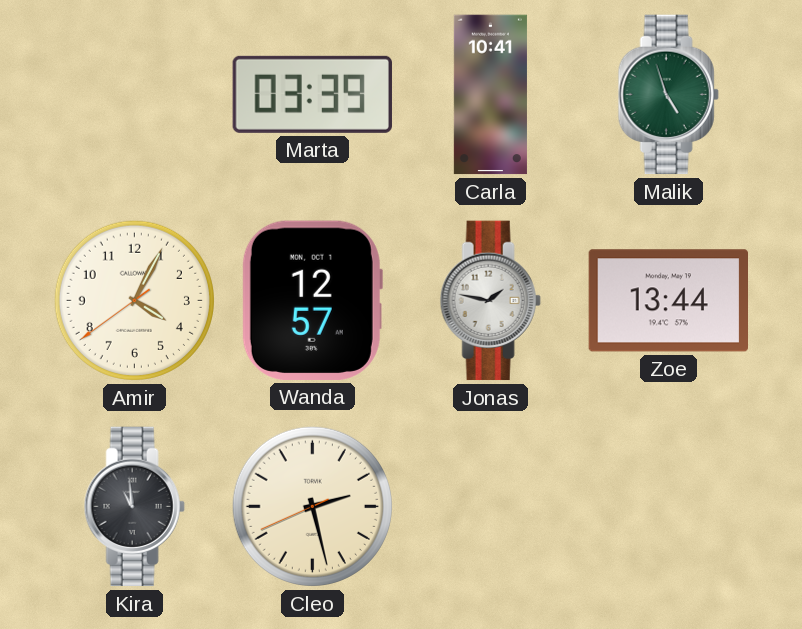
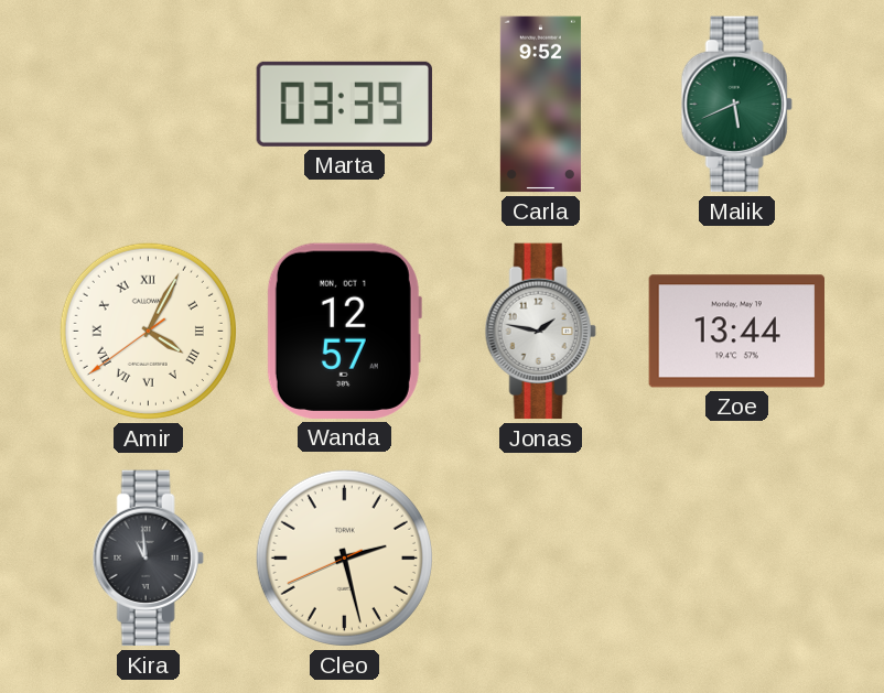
Carla: 10:41 -> 9:52
Malik: 4:57 -> 5:41
Amir numerals: Arabic -> Roman
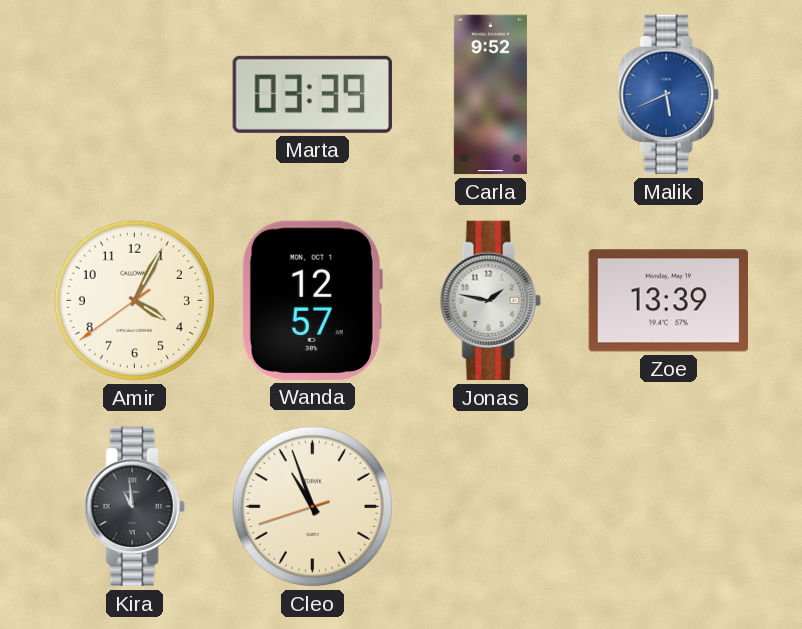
Malik dial: green -> blue
Amir numerals: Roman -> Arabic
Zoe: 13:44 -> 13:39
Cleo: 2:27 -> 10:56
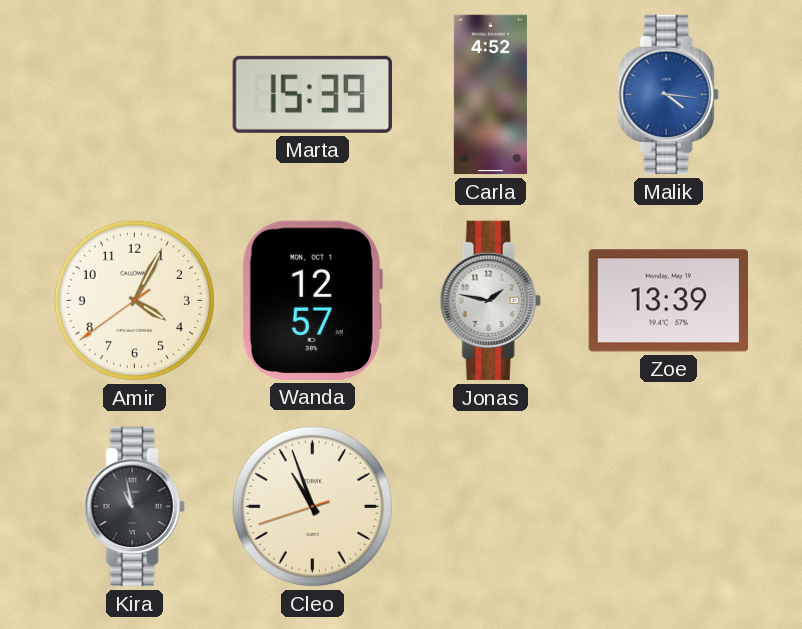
Marta: 03:39 -> 15:39
Carla: 9:52 -> 4:52
Malik: 5:41 -> 4:16
Kira: 10:59 -> 10:58
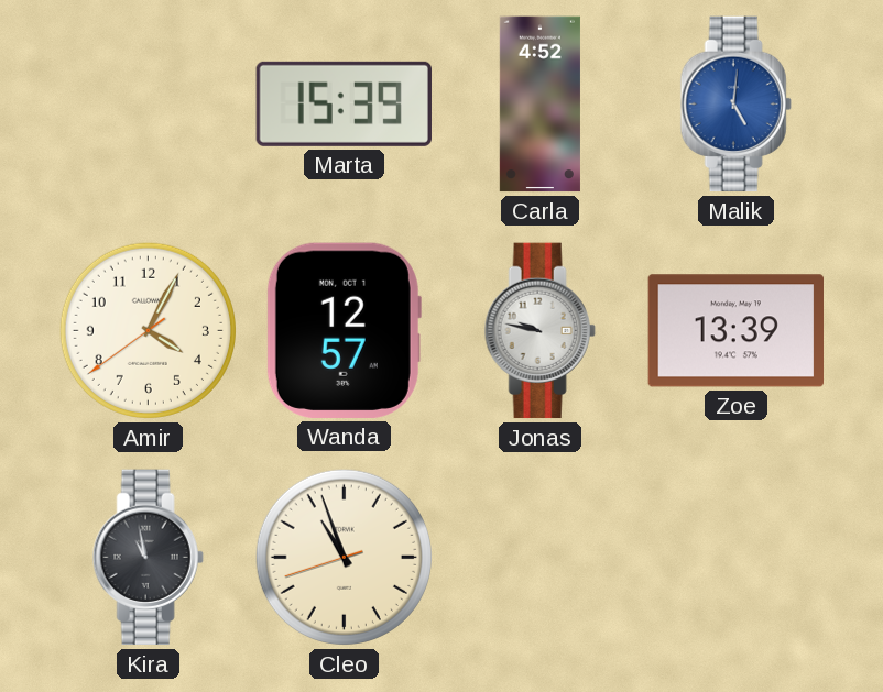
Malik: 4:16 -> 5:01
Jonas: 1:47 -> 9:47
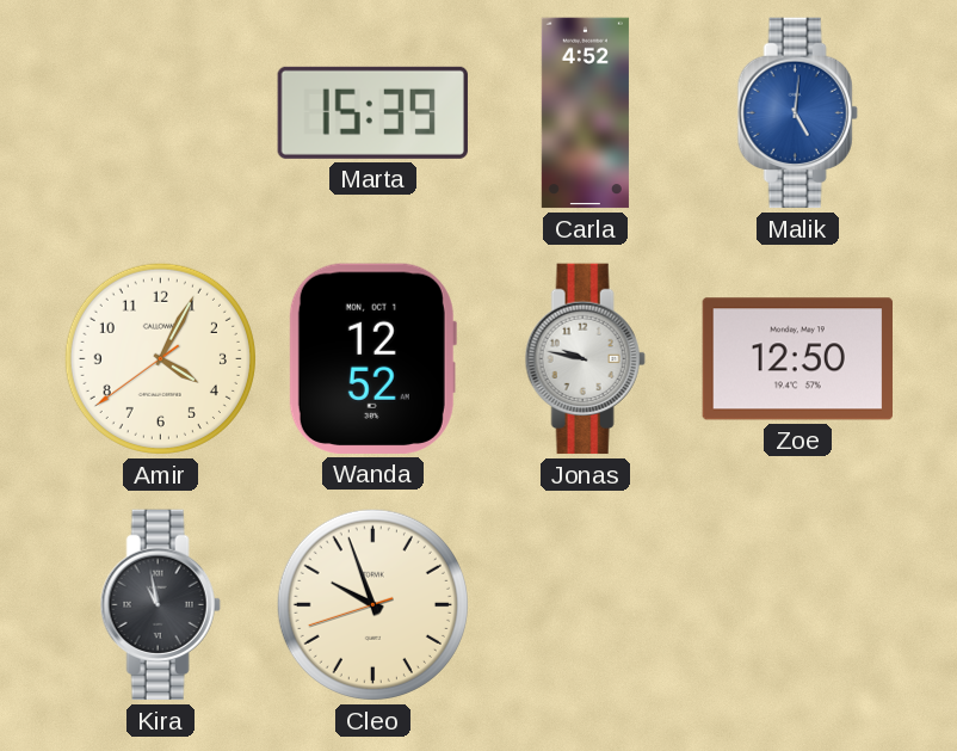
Wanda: 12:57 -> 12:52
Zoe: 13:39 -> 12:50
Cleo: 10:56 -> 9:56
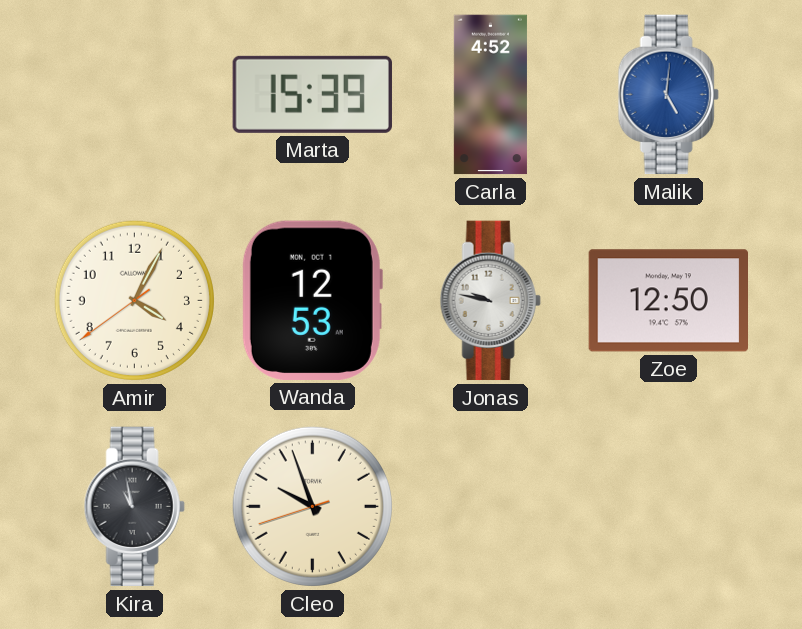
Wanda: 12:52 -> 12:53
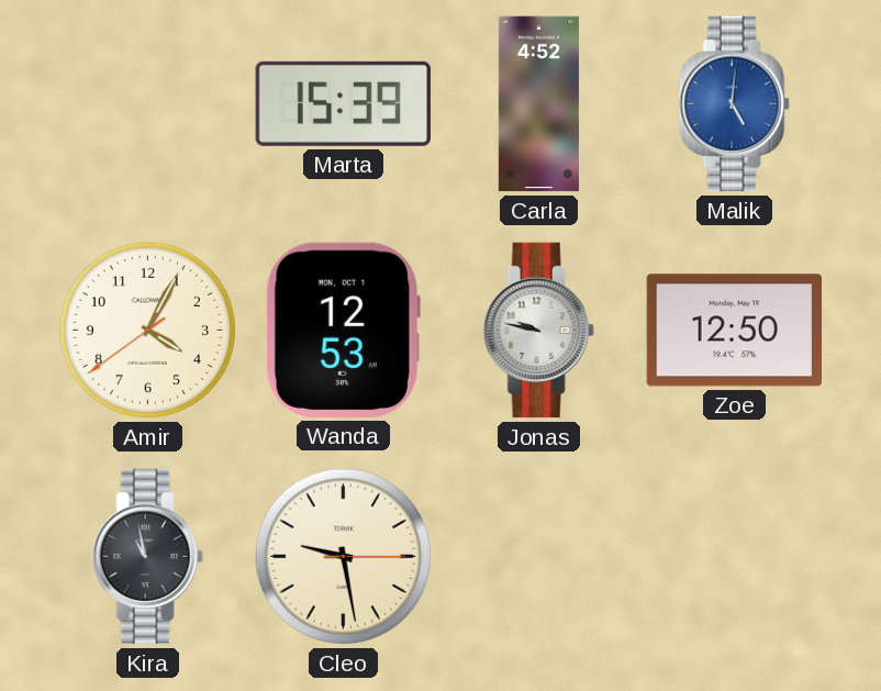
Cleo: 9:56 -> 9:28
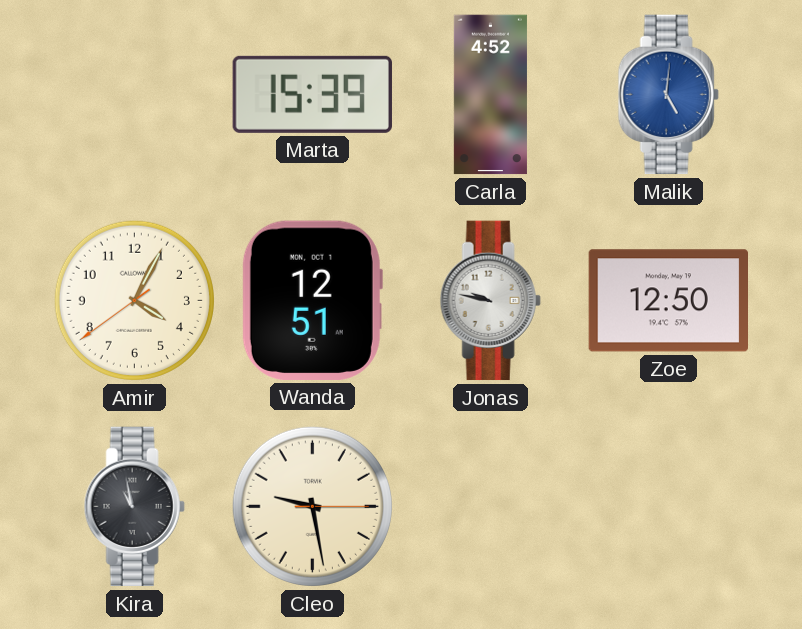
Wanda: 12:53 -> 12:51
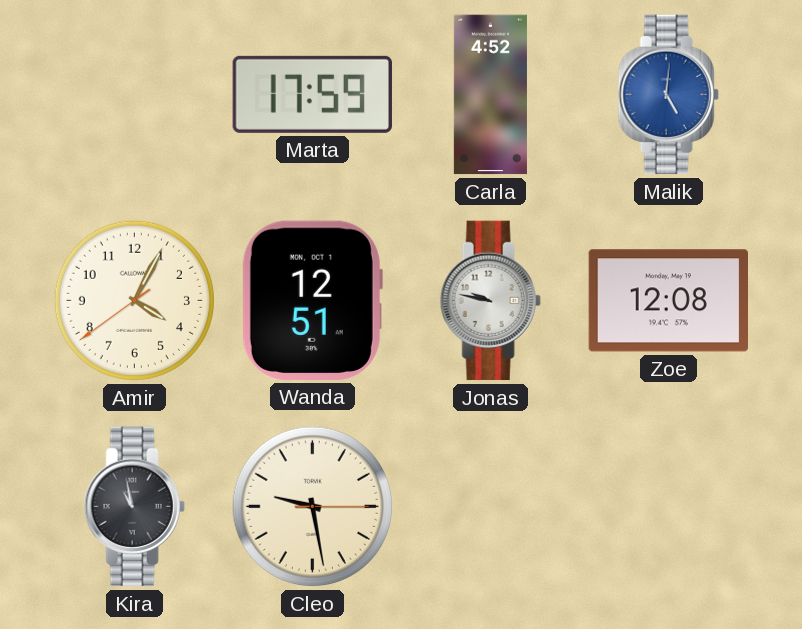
Marta: 15:39 -> 17:59
Zoe: 12:50 -> 12:08
